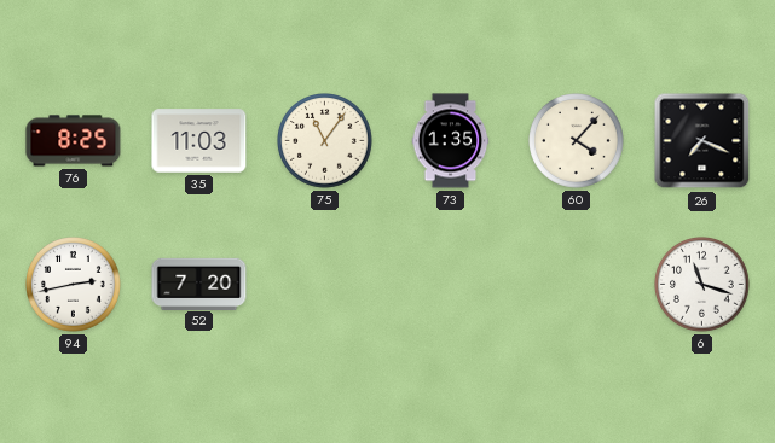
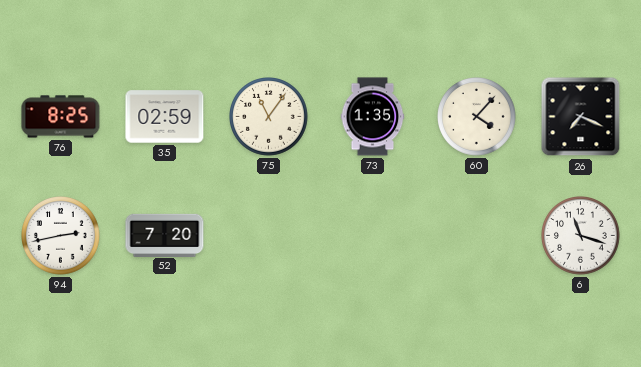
35: 11:03 -> 02:59
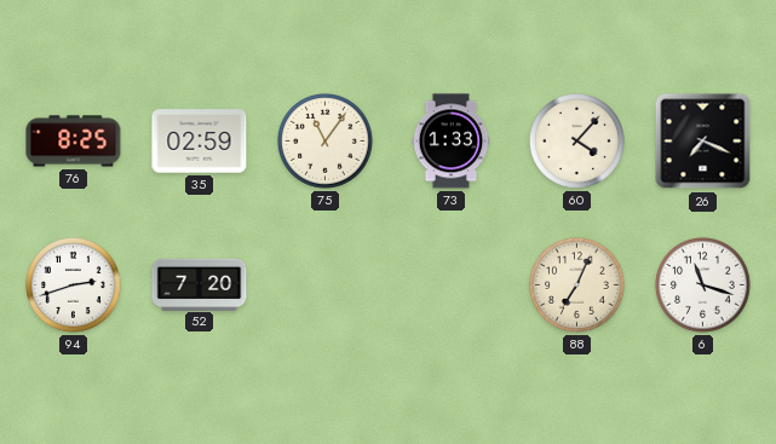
73: 1:35 -> 1:33
94: 2:43 -> 2:42
88: none -> 7:04
